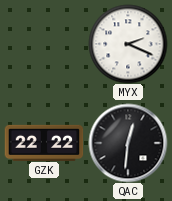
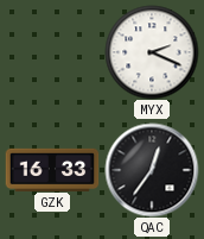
GZK: 22:22 -> 16:33
QAC: 12:31 -> 12:36
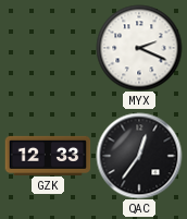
GZK: 16:33 -> 12:33
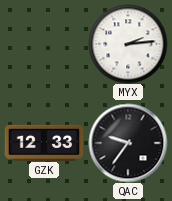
MYX: 2:19 -> 2:14
QAC: 12:36 -> 9:36
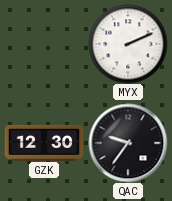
MYX: 2:14 -> 2:11
GZK: 12:33 -> 12:30
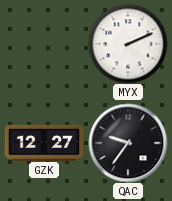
GZK: 12:30 -> 12:27
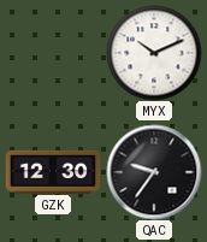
MYX: 2:11 -> 10:11
GZK: 12:27 -> 12:30
